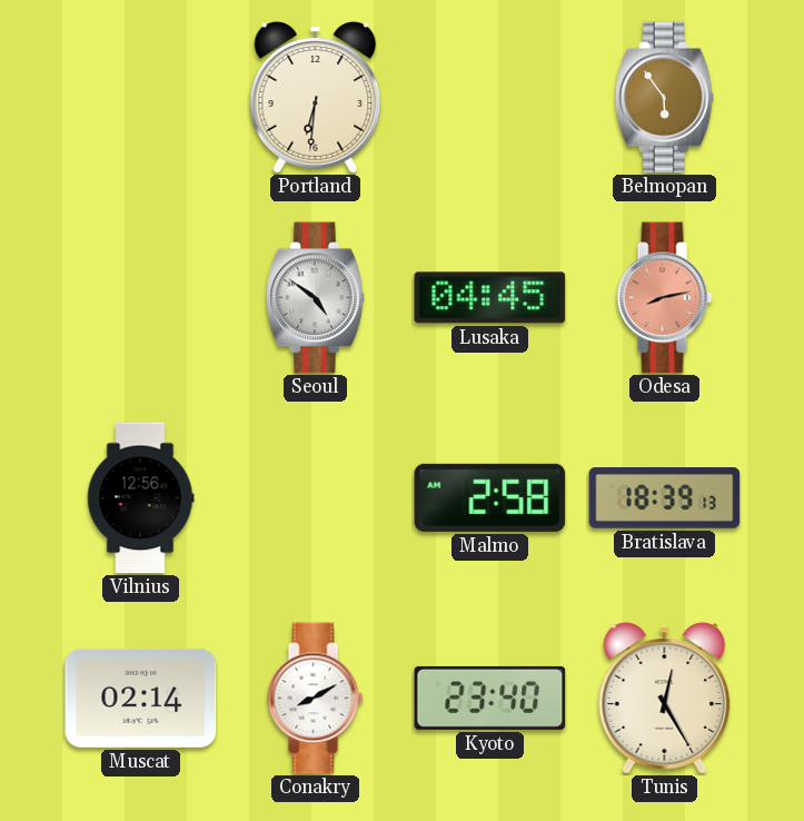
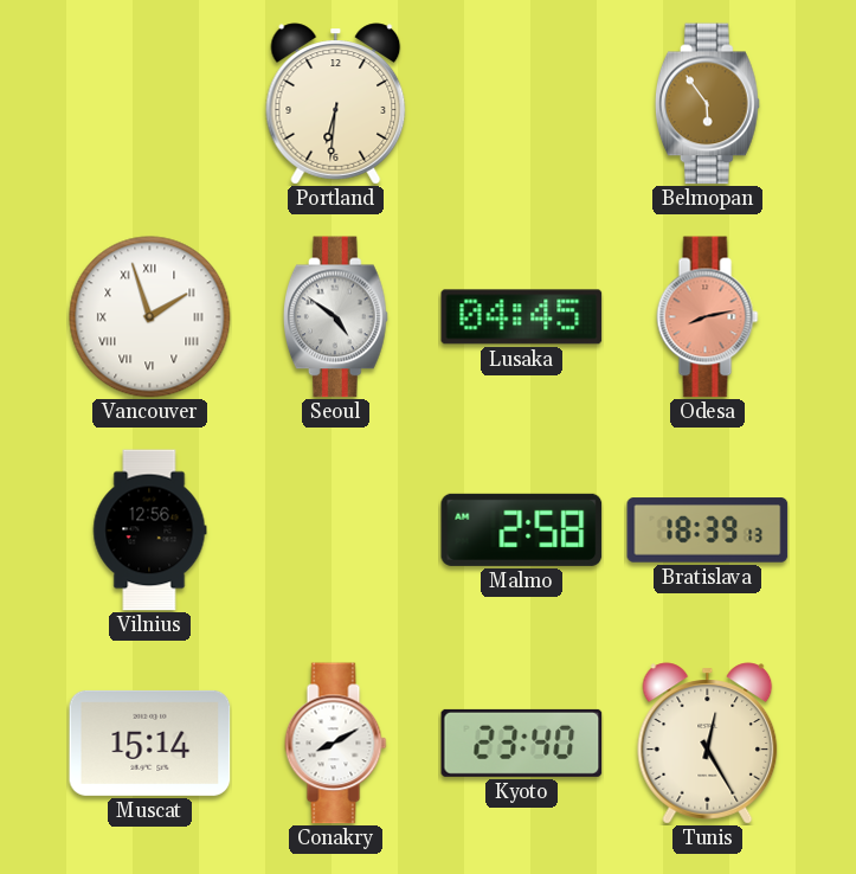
Vancouver: none -> 1:57
Muscat: 02:14 -> 15:14
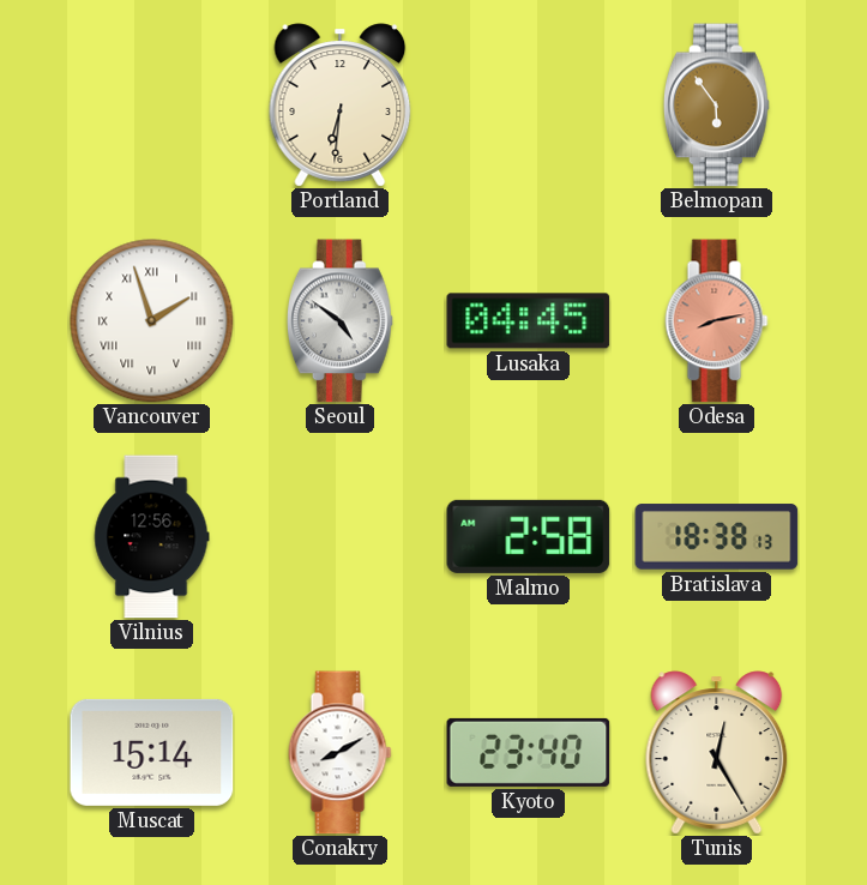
Bratislava: 18:39 -> 18:38
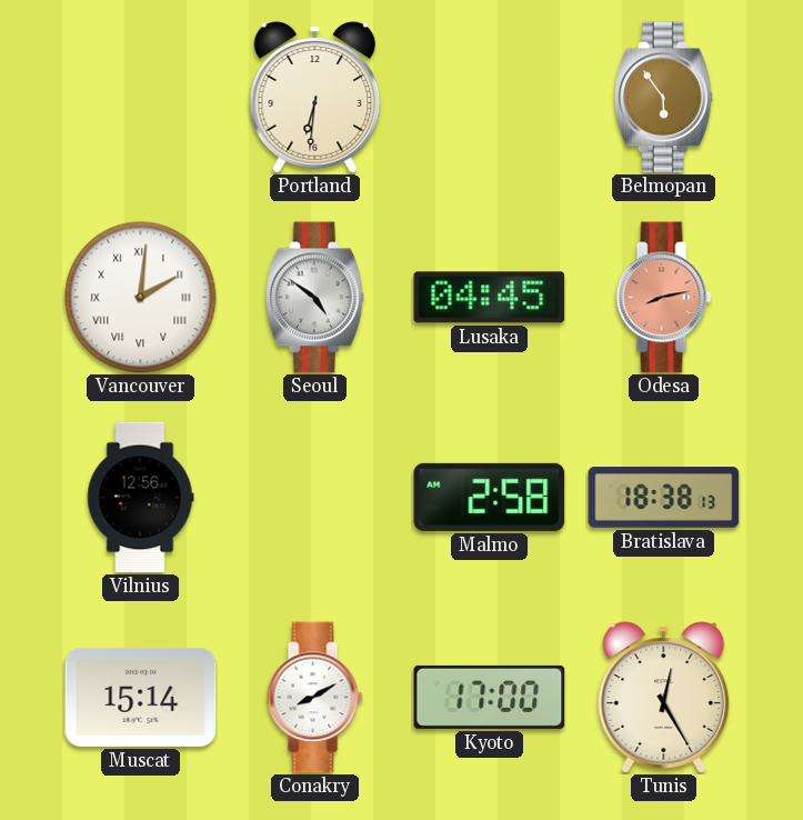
Vancouver: 1:57 -> 2:01
Kyoto: 23:40 -> 17:00
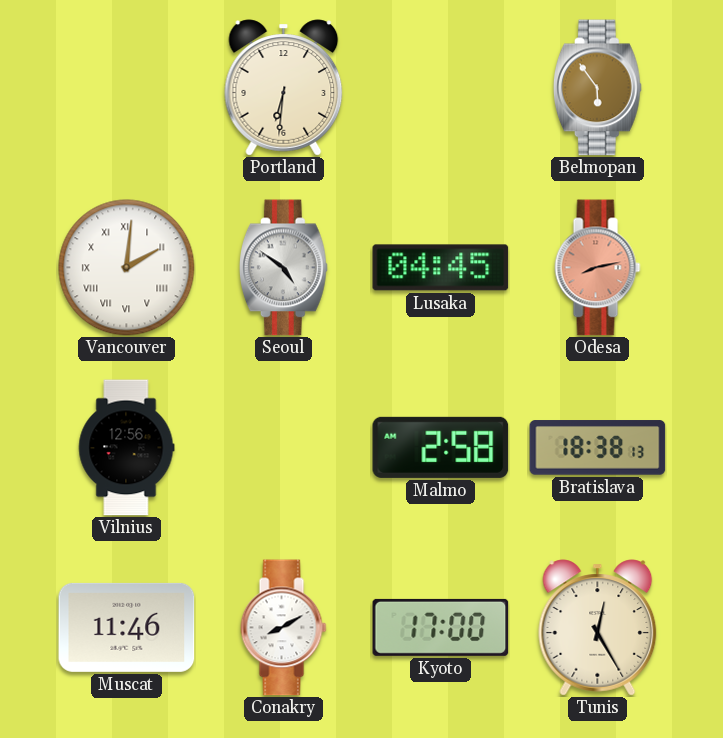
Muscat: 15:14 -> 11:46
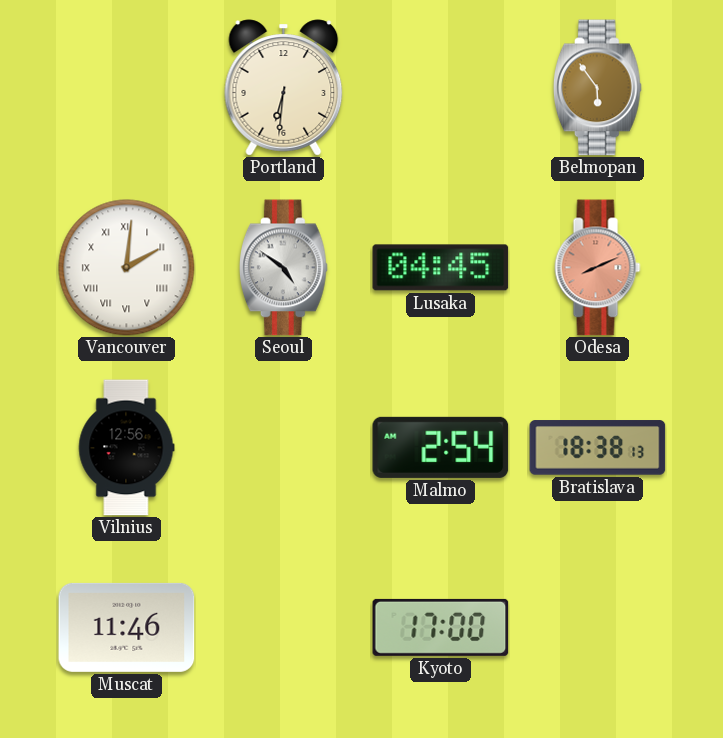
Odesa: 8:13 -> 8:11
Malmo: 2:58 -> 2:54
Conakry: 8:10 -> none
Tunis: 12:25 -> none
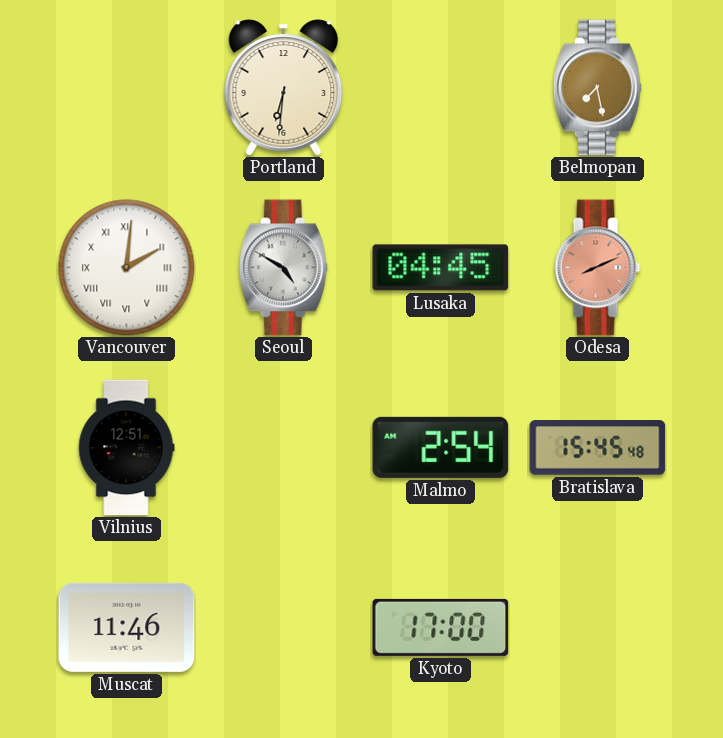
Belmopan: 5:54 -> 7:28
Seoul: 4:51 -> 4:50
Vilnius: 12:56 -> 12:51
Bratislava: 18:38 -> 15:45
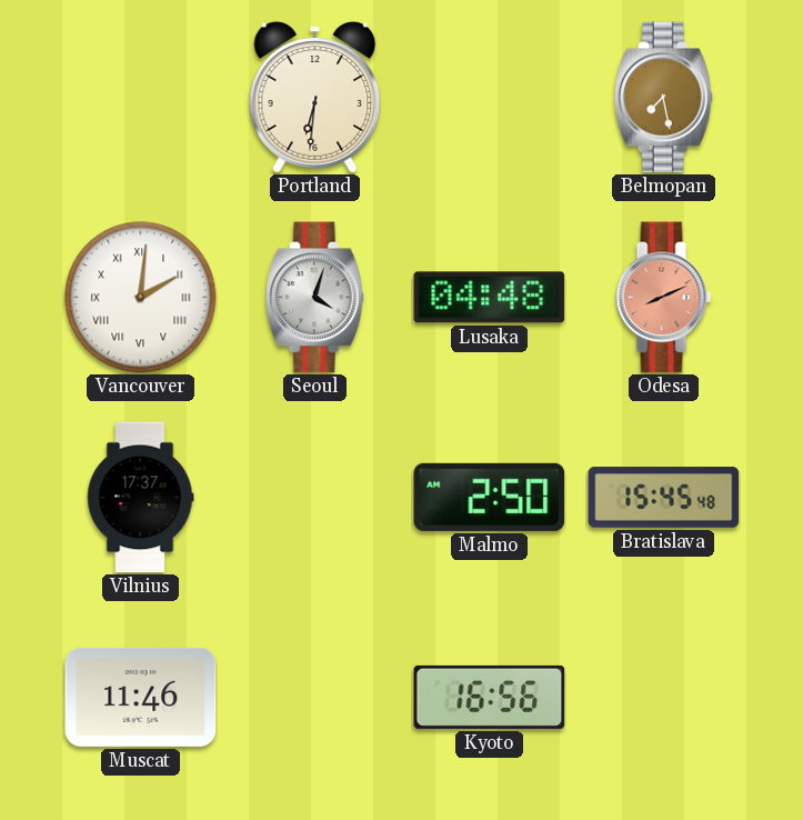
Seoul: 4:50 -> 4:03
Lusaka: 04:45 -> 04:48
Vilnius: 12:51 -> 17:37
Malmo: 2:54 -> 2:50
Kyoto: 17:00 -> 16:56
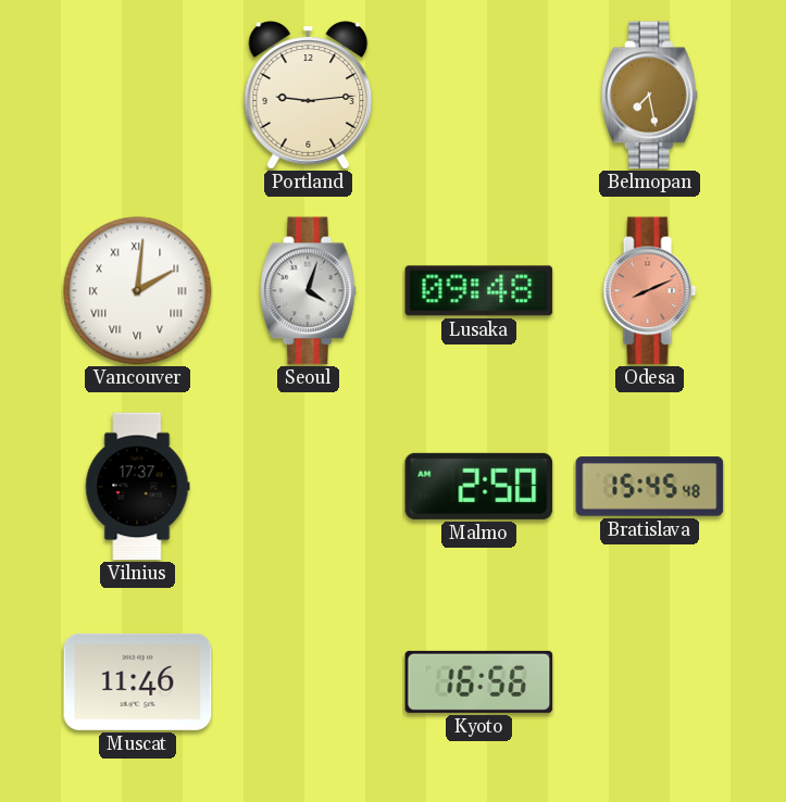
Portland: 6:31 -> 9:14
Lusaka: 04:48 -> 09:48
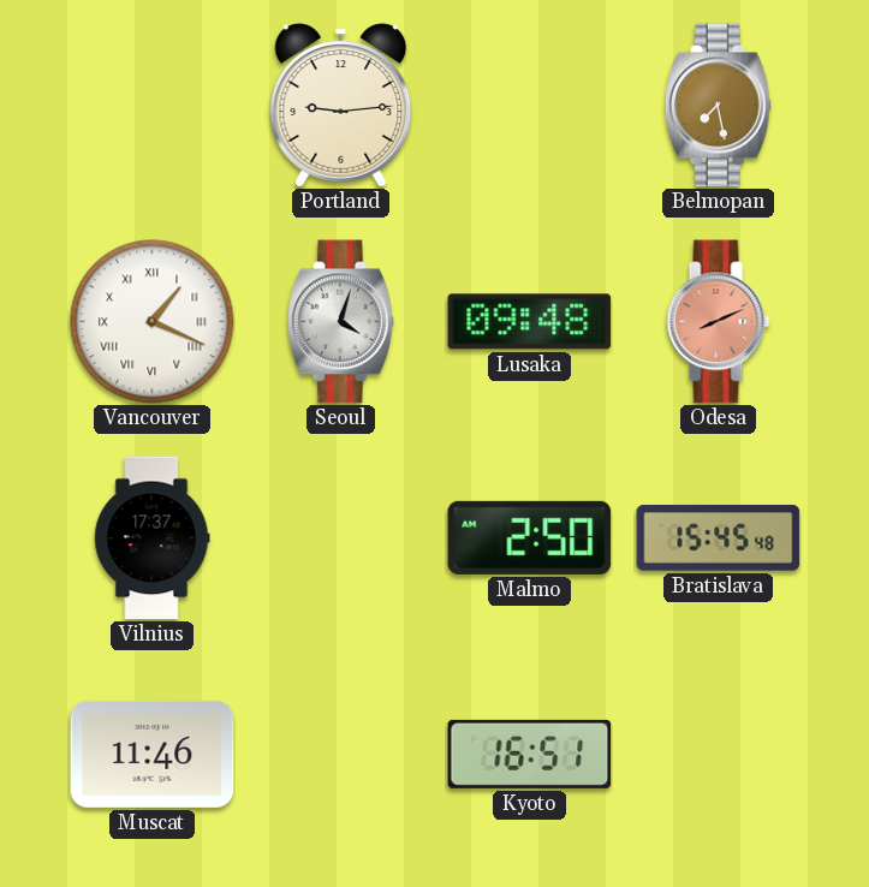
Vancouver: 2:01 -> 1:19
Kyoto: 16:56 -> 16:51
